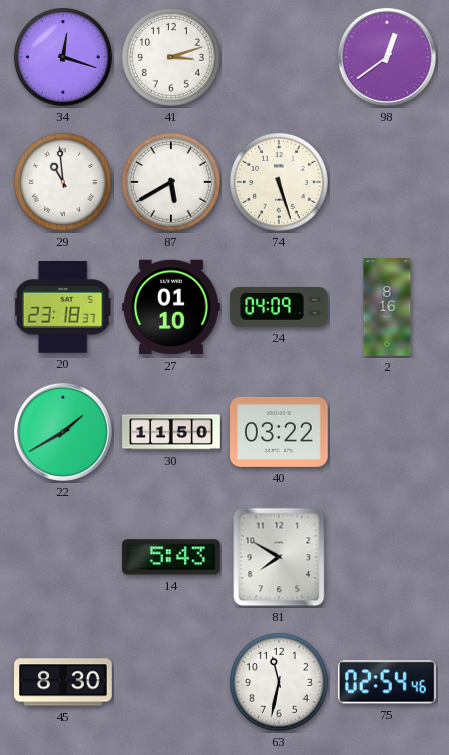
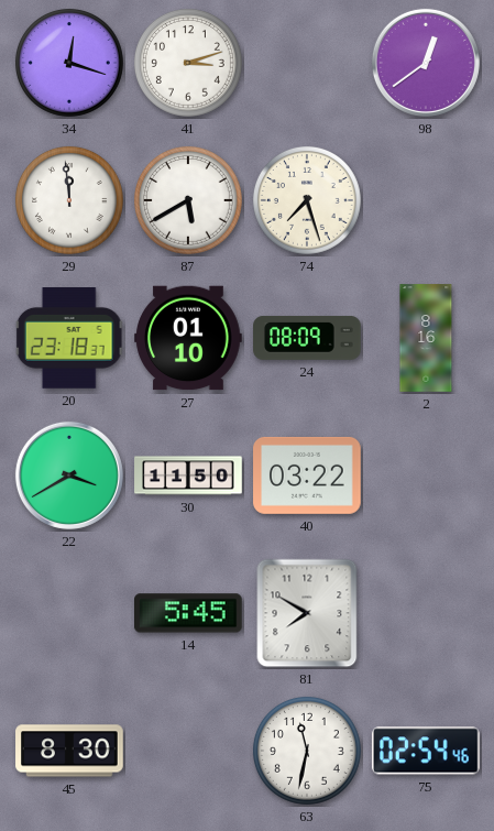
29: 10:59 -> 11:59
74: 5:27 -> 7:27
24: 04:09 -> 08:09
22: 1:40 -> 3:40
14: 5:43 -> 5:45
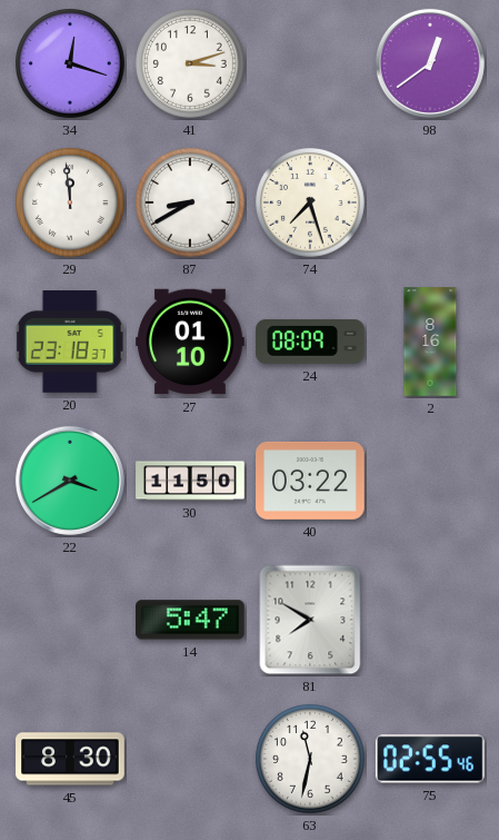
87: 5:40 -> 8:40
14: 5:45 -> 5:47
75: 02:54 -> 02:55
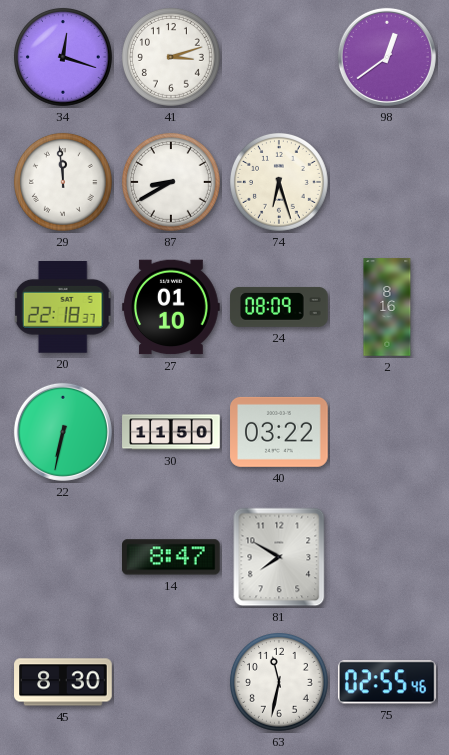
74: 7:27 -> 6:27
20: 23:18 -> 22:18
22: 3:40 -> 6:32
14: 5:47 -> 8:47
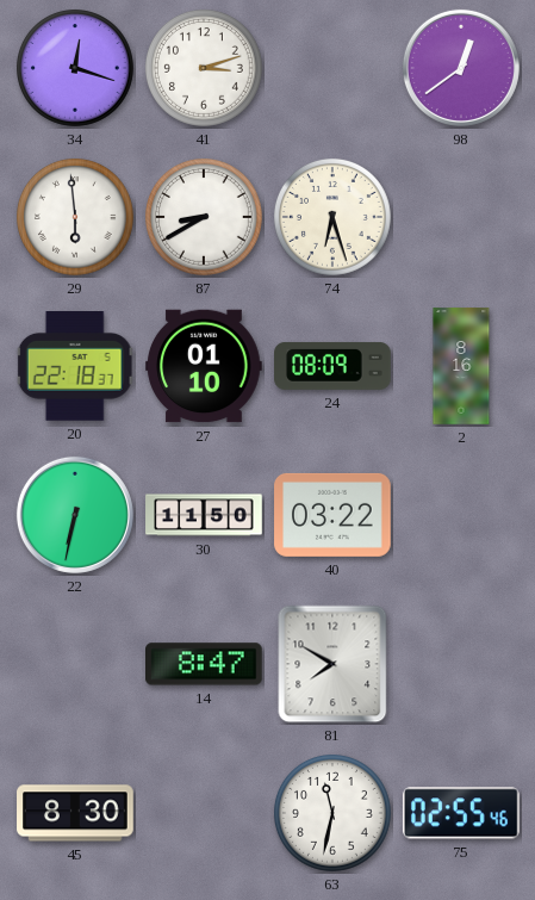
29: 11:59 -> 5:59
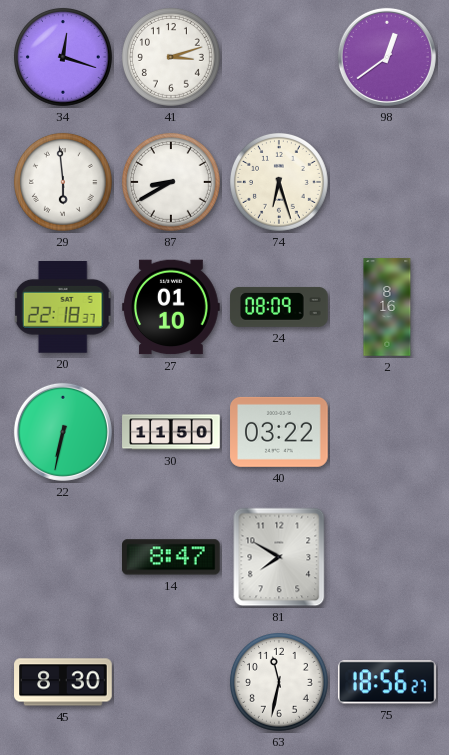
75: 02:55 -> 18:56
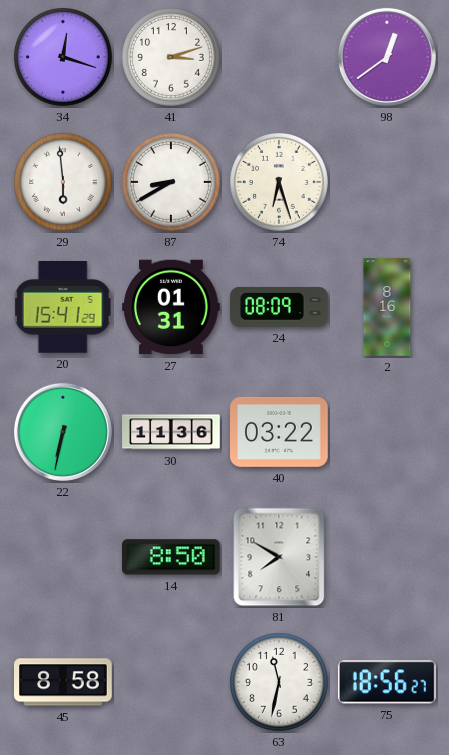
20: 22:18 -> 15:41
27: 01:10 -> 01:31
30: 11:50 -> 11:36
14: 8:47 -> 8:50
45: 8:30 -> 8:58
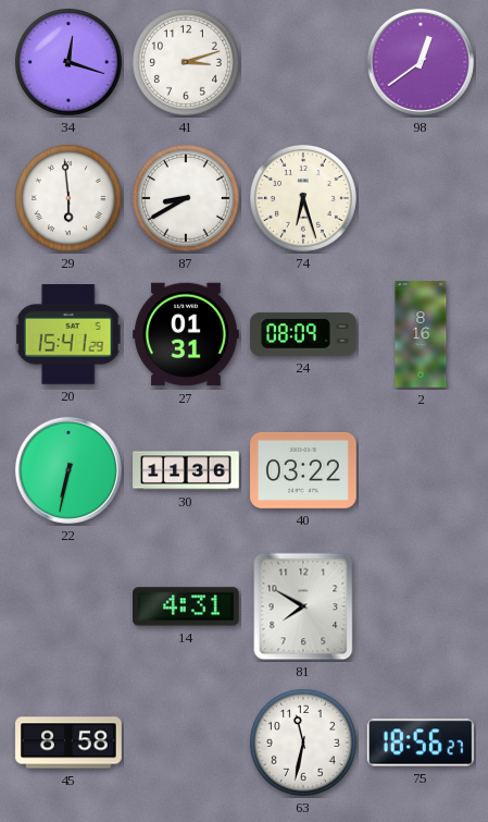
14: 8:50 -> 4:31
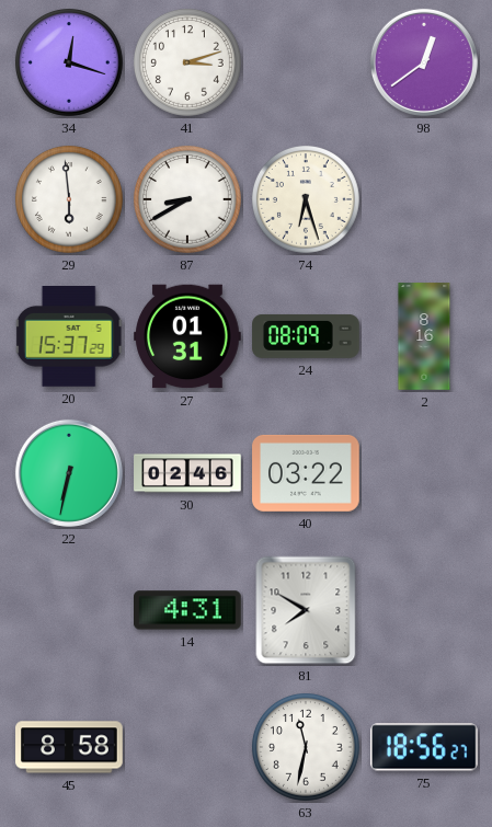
20: 15:41 -> 15:37
30: 11:36 -> 02:46
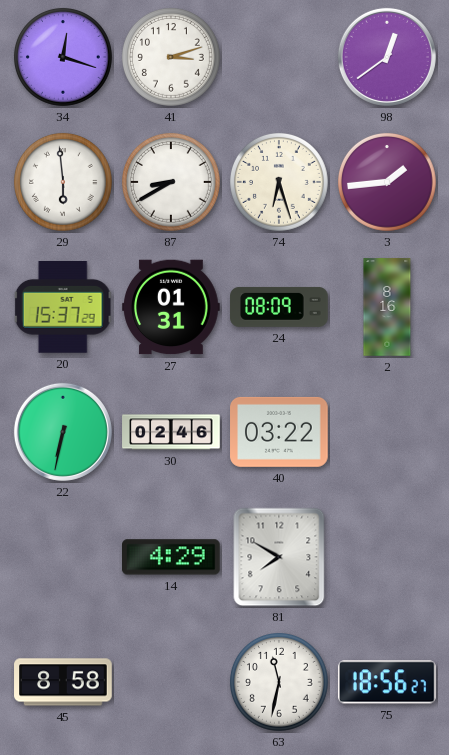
3: none -> 1:44
14: 4:31 -> 4:29
